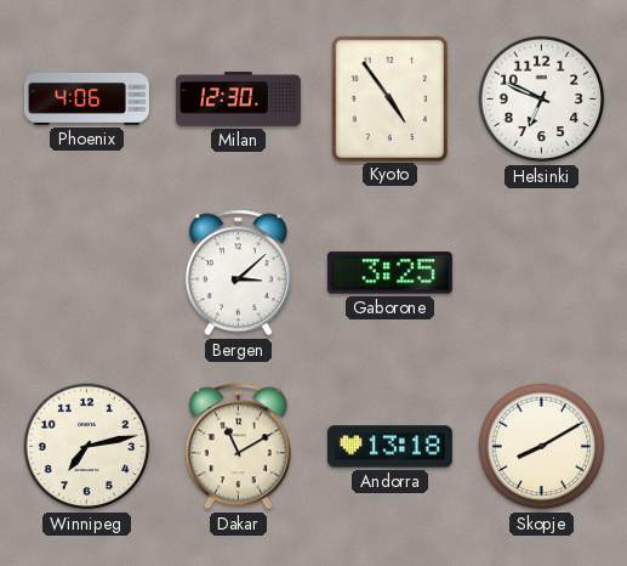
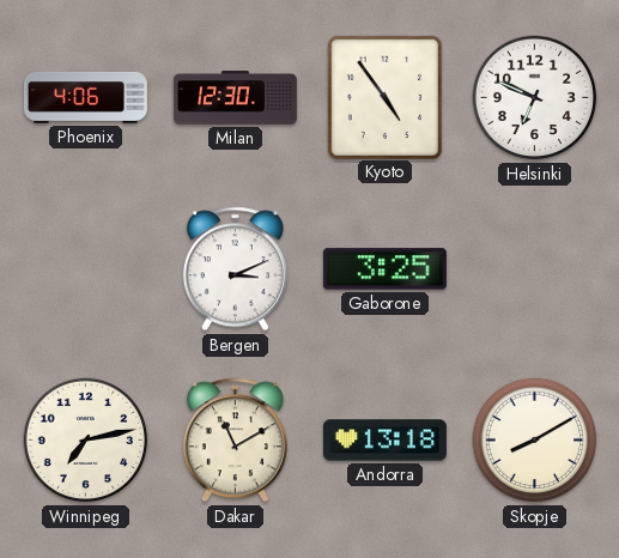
Bergen: 3:08 -> 3:11
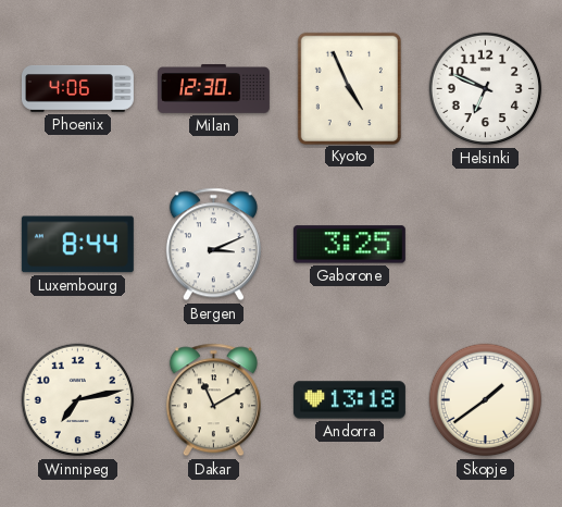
Kyoto: 4:54 -> 4:56
Luxembourg: none -> 8:44
Skopje: 8:10 -> 1:39
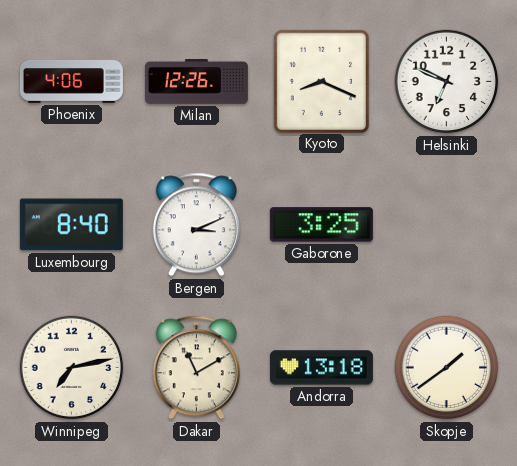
Milan: 12:30 -> 12:26
Kyoto: 4:56 -> 8:19
Luxembourg: 8:44 -> 8:40
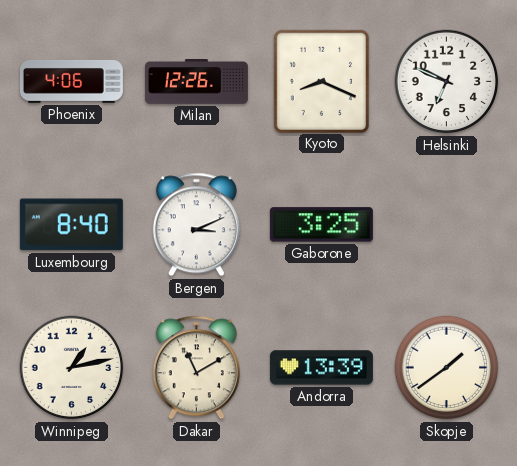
Winnipeg: 7:13 -> 1:13
Andorra: 13:18 -> 13:39
